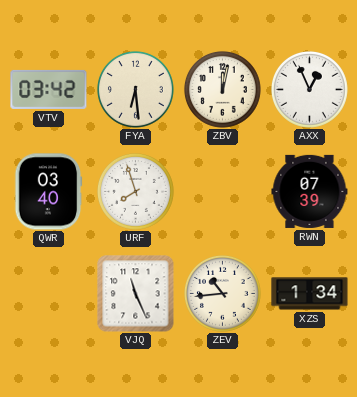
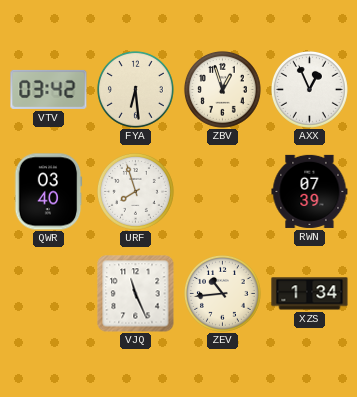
ZBV: 12:02 -> 12:57
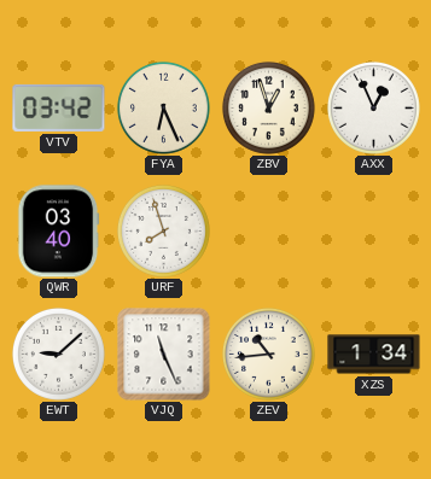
FYA: 6:29 -> 6:26
RWN: 07:39 -> none
EWT: none -> 9:08
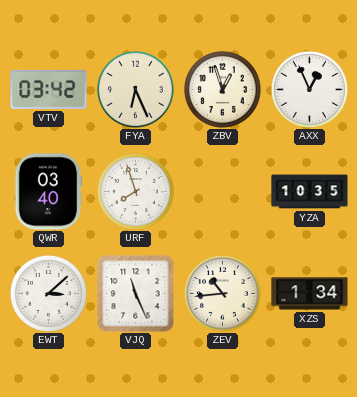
YZA: none -> 10:35
EWT: 9:08 -> 3:08
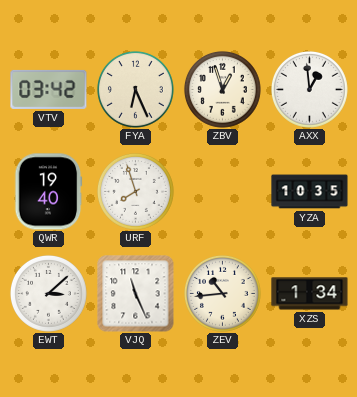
AXX: 12:56 -> 12:59
QWR: 03:40 -> 19:40
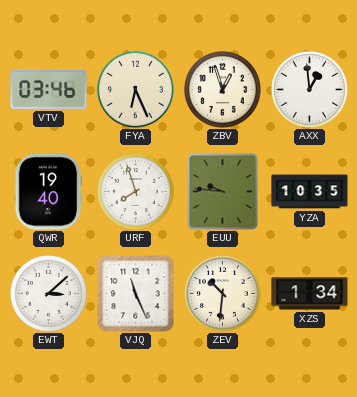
VTV: 03:42 -> 03:46
EUU: none -> 9:46
ZEV: 10:44 -> 10:31
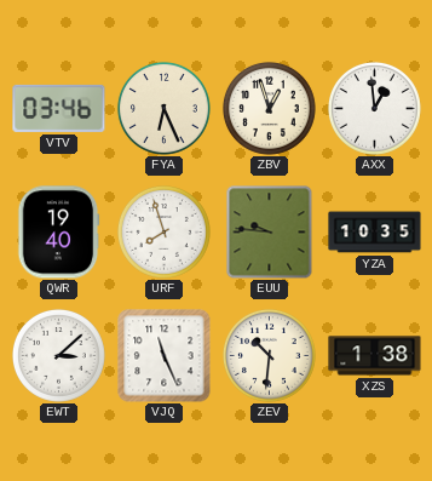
XZS: 1:34 -> 1:38
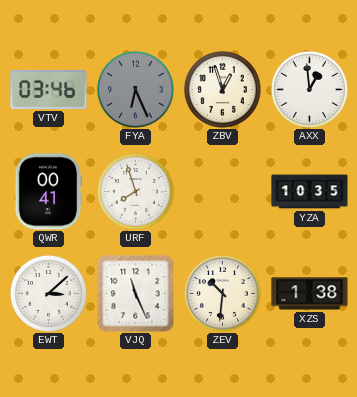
FYA dial: cream -> grey
QWR: 19:40 -> 00:41
EUU: 9:46 -> none
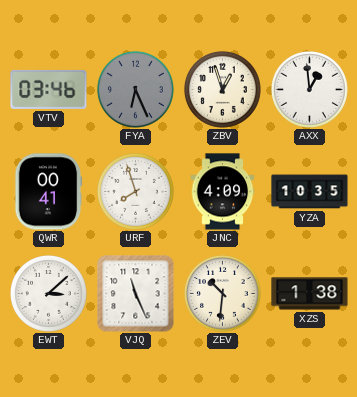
JNC: none -> 4:09
